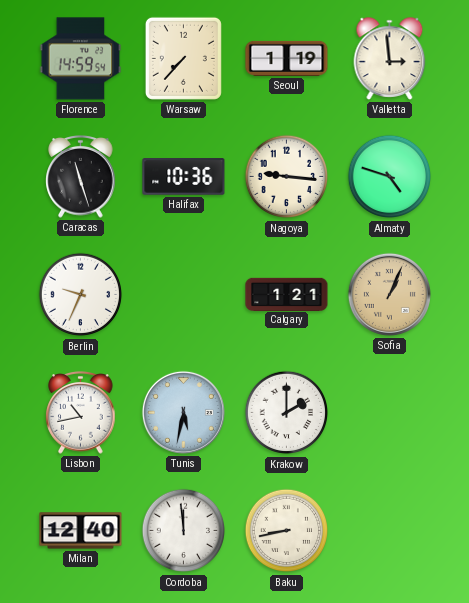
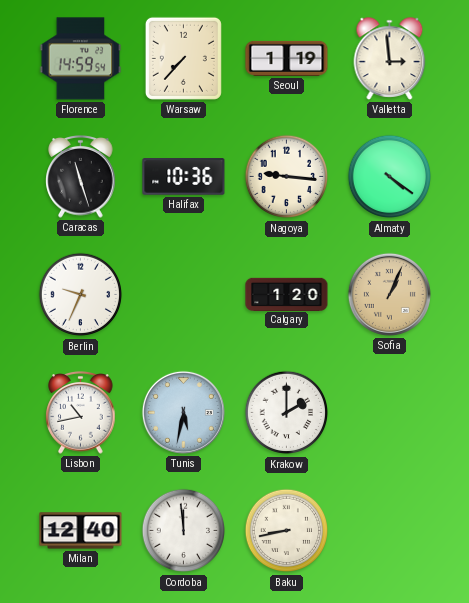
Almaty: 4:48 -> 4:21
Calgary: 1:21 -> 1:20
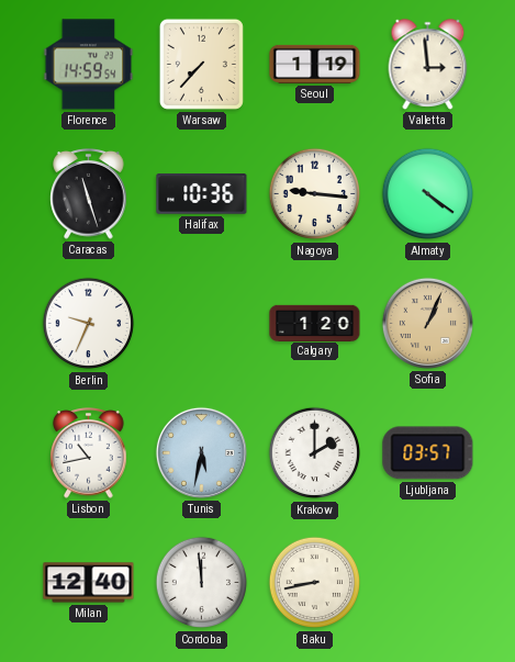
Ljubljana: none -> 03:57
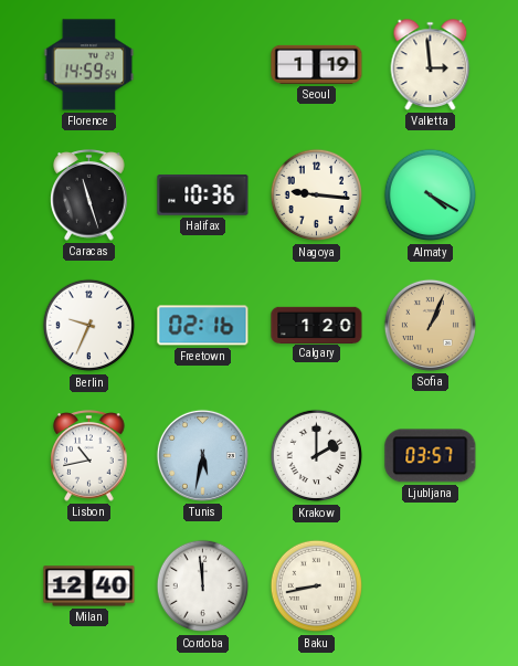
Warsaw: 7:37 -> none
Almaty: 4:21 -> 4:20
Freetown: none -> 02:16
